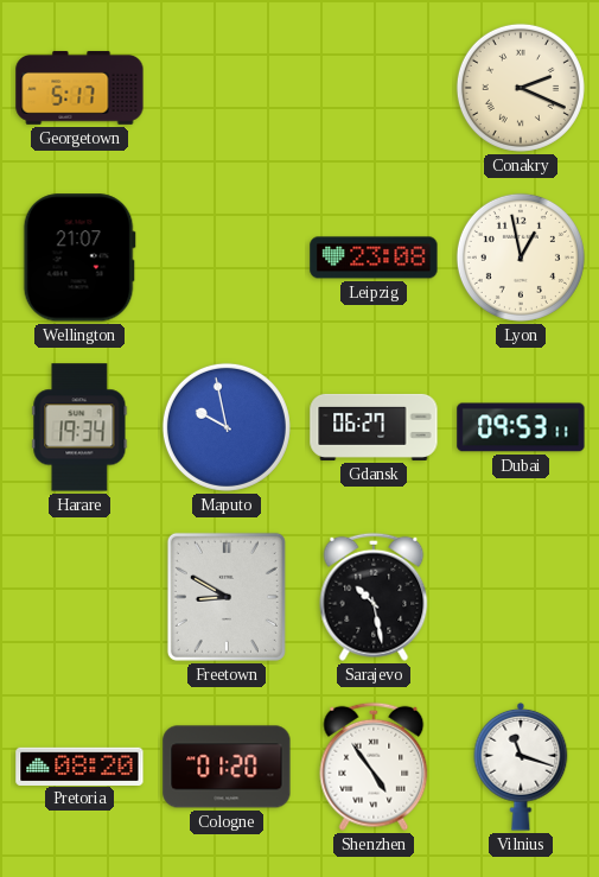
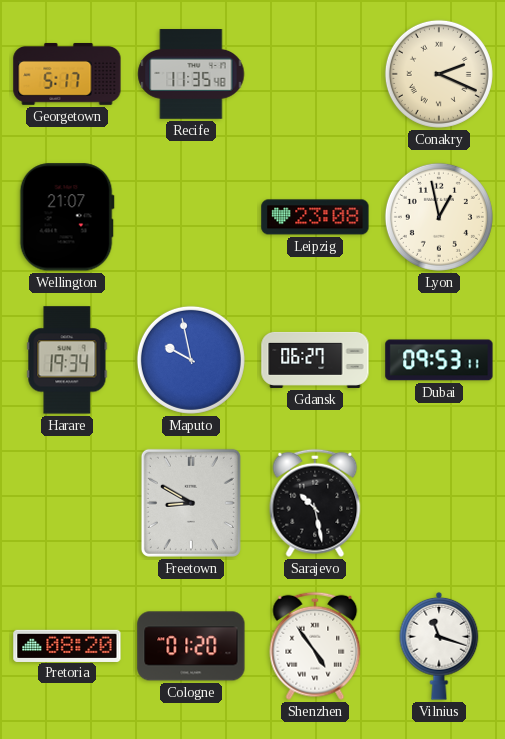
Recife: none -> 11:35
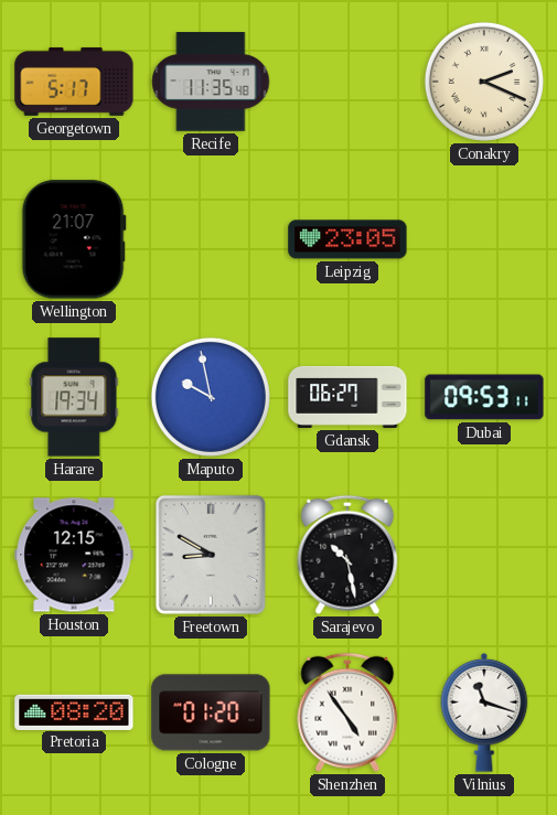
Leipzig: 23:08 -> 23:05
Lyon: 12:58 -> none
Houston: none -> 12:15
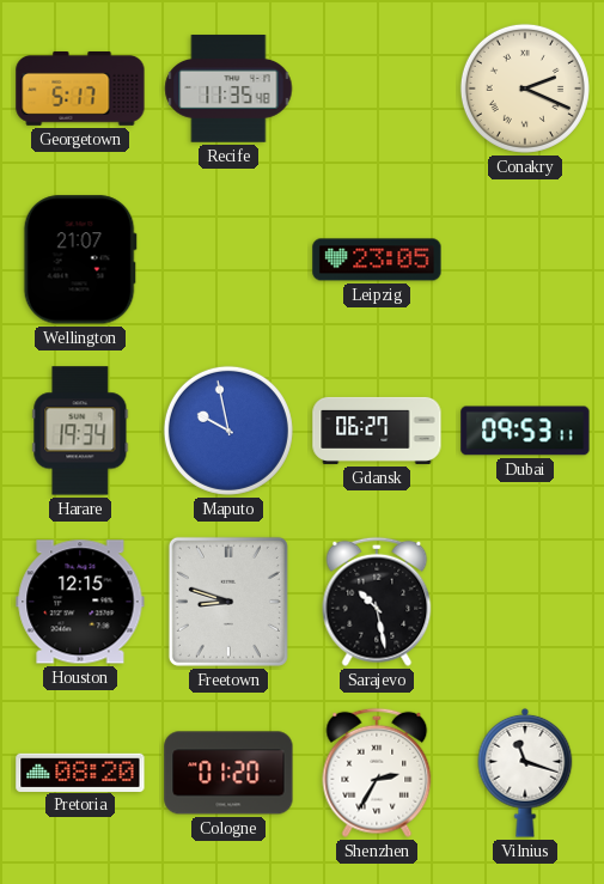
Freetown: 8:50 -> 8:48
Shenzhen: 4:54 -> 2:35
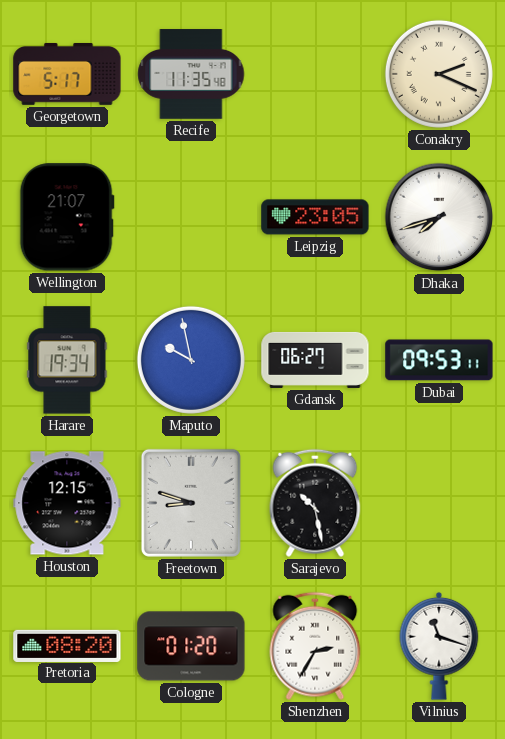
Dhaka: none -> 7:42
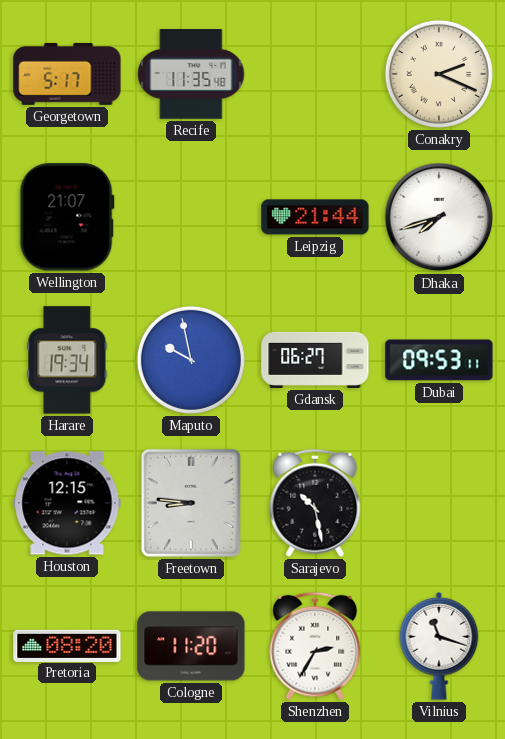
Leipzig: 23:05 -> 21:44
Freetown: 8:48 -> 8:46
Cologne: 01:20 -> 11:20
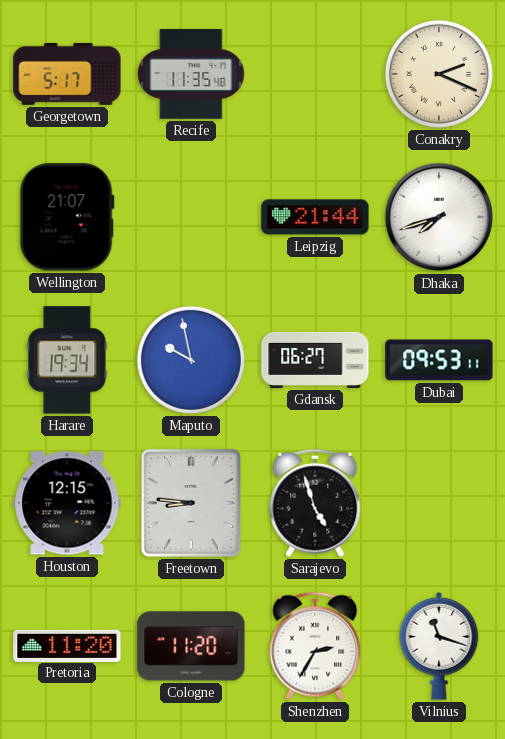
Sarajevo: 10:28 -> 4:57
Pretoria: 08:20 -> 11:20
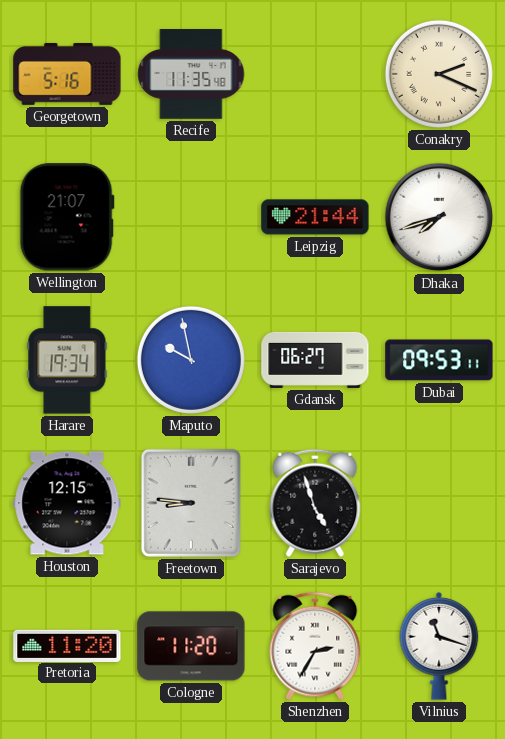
Georgetown: 5:17 -> 5:16
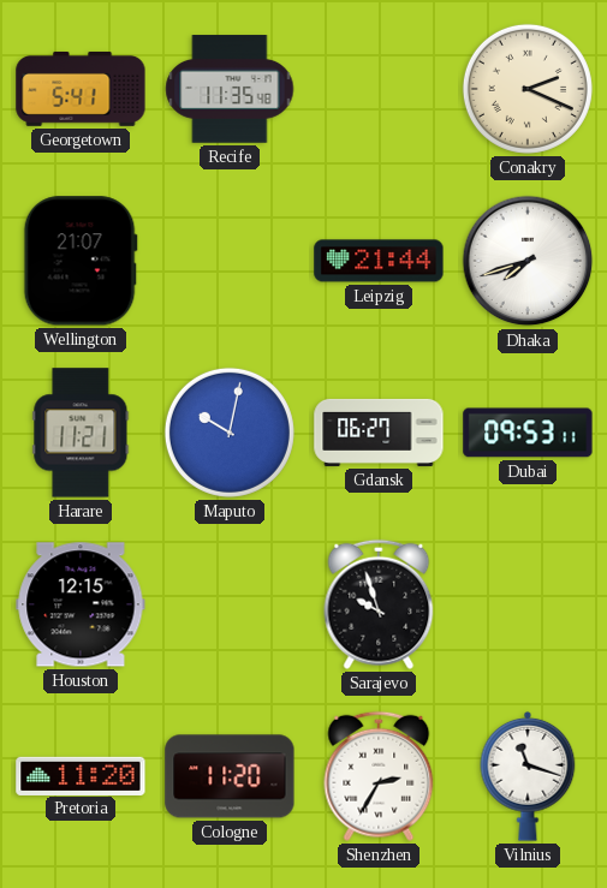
Georgetown: 5:16 -> 5:41
Harare: 19:34 -> 11:21
Maputo: 9:58 -> 10:02
Freetown: 8:46 -> none
Sarajevo: 4:57 -> 9:57
